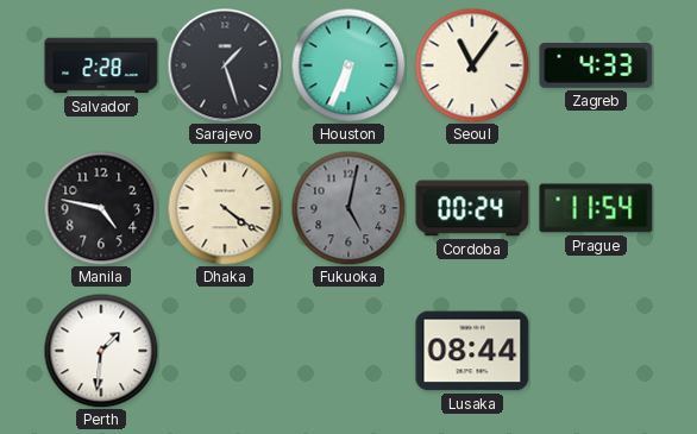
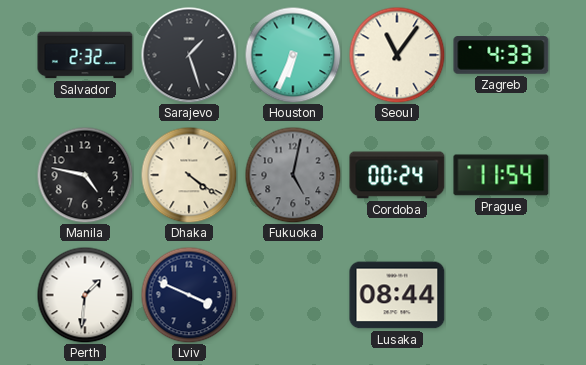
Salvador: 2:28 -> 2:32
Lviv: none -> 3:49
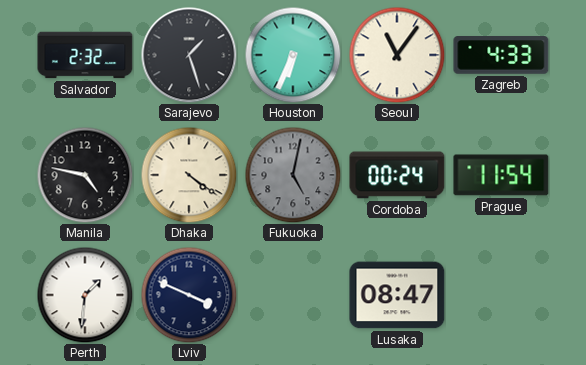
Lusaka: 08:44 -> 08:47
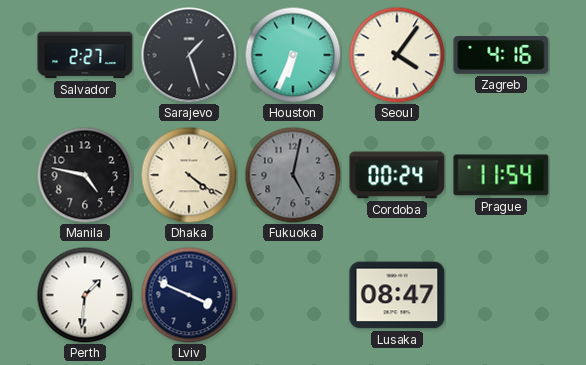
Salvador: 2:32 -> 2:27
Seoul: 11:06 -> 4:06
Zagreb: 4:33 -> 4:16
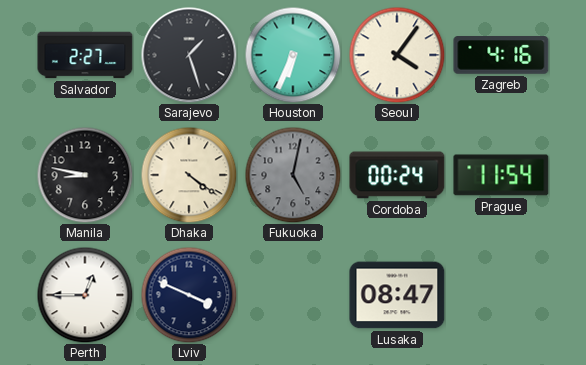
Manila: 4:47 -> 8:47
Perth: 1:31 -> 12:45
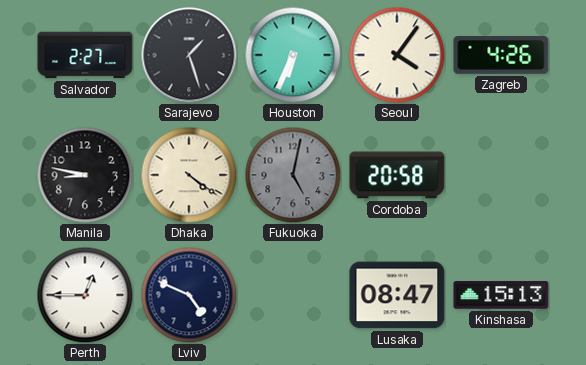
Zagreb: 4:16 -> 4:26
Cordoba: 00:24 -> 20:58
Prague: 11:54 -> none
Lviv: 3:49 -> 4:49
Kinshasa: none -> 15:13
